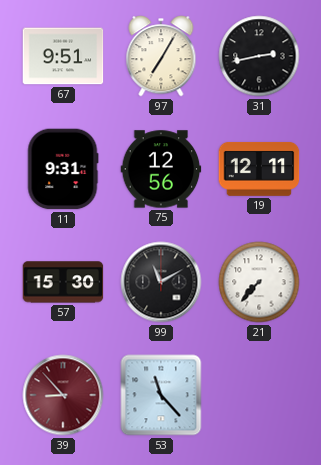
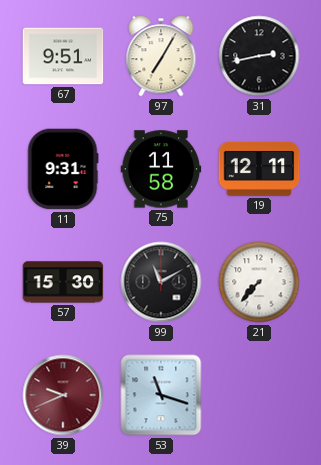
75: 12:56 -> 11:58
39: 8:53 -> 9:41
53: 11:23 -> 11:18
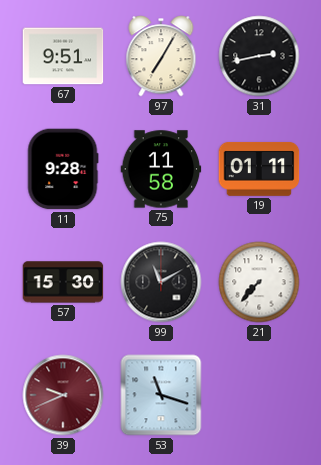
11: 9:31 -> 9:28
19: 12:11 -> 01:11
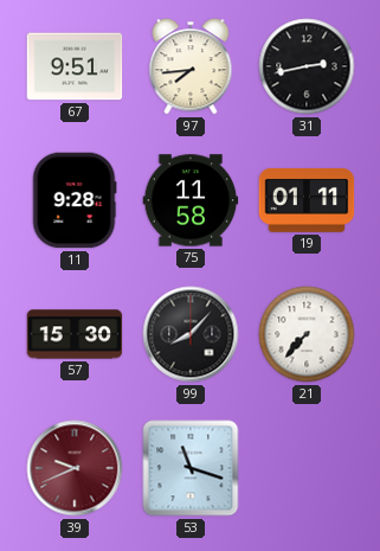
97: 7:05 -> 7:44
99: 11:10 -> 8:07
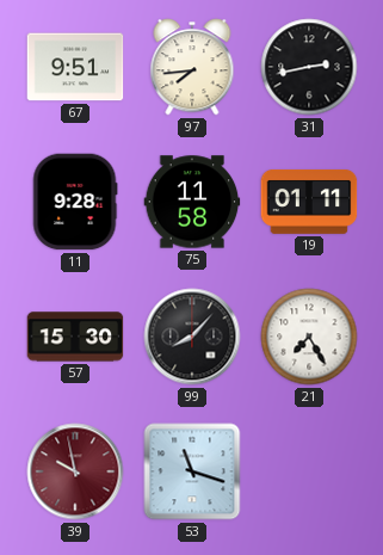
21: 7:37 -> 7:25
39: 9:41 -> 9:58
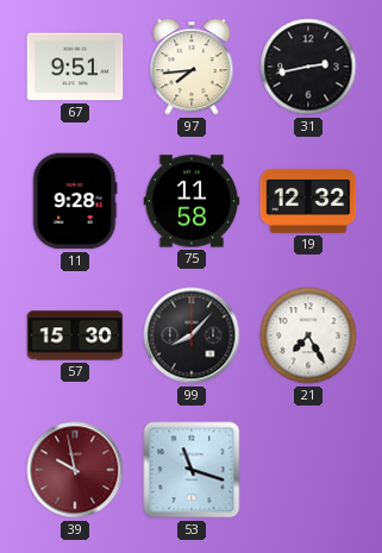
19: 01:11 -> 12:32
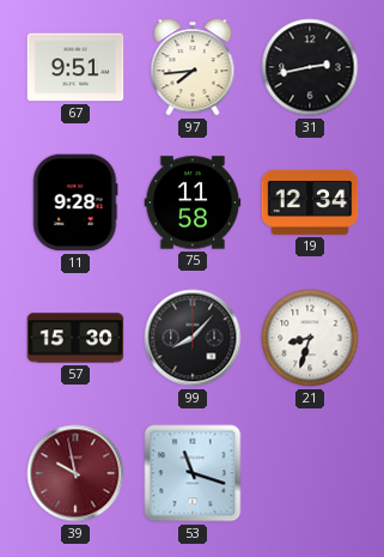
19: 12:32 -> 12:34
21: 7:25 -> 8:33
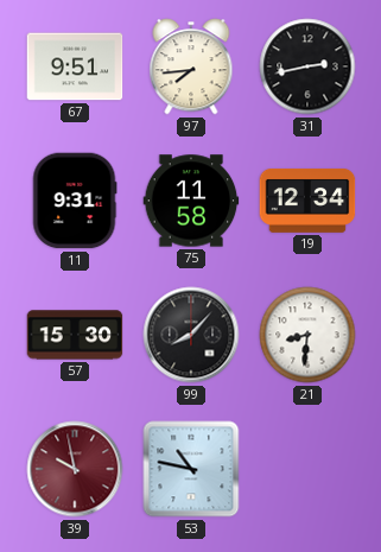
11: 9:28 -> 9:31
21: 8:33 -> 8:31
53: 11:18 -> 10:47
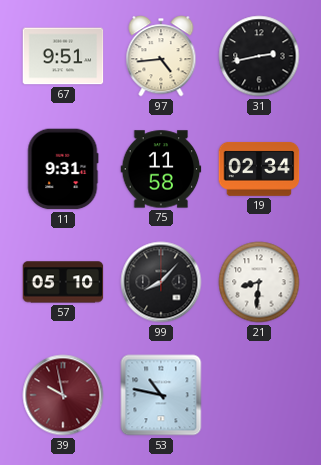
97: 7:44 -> 4:44
19: 12:34 -> 02:34
57: 15:30 -> 05:10
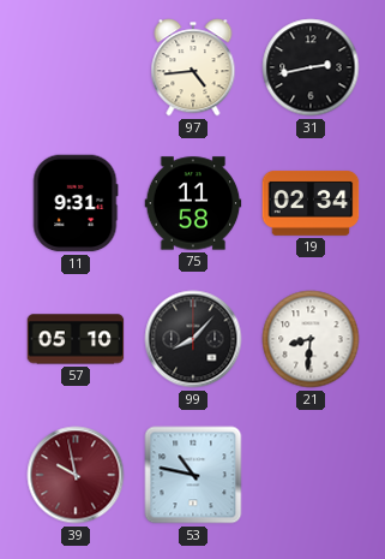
67: 9:51 -> none
